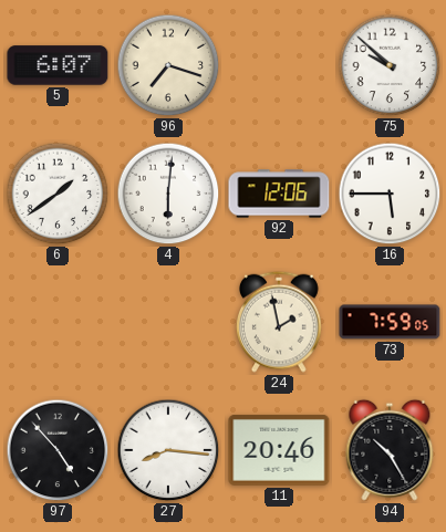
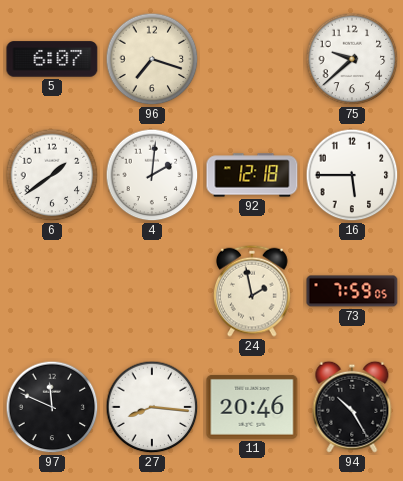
75: 9:52 -> 9:38
4: 6:01 -> 2:01
92: 12:06 -> 12:18
97: 4:53 -> 11:49
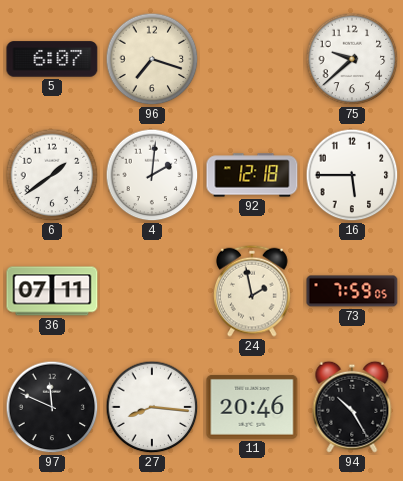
36: none -> 07:11
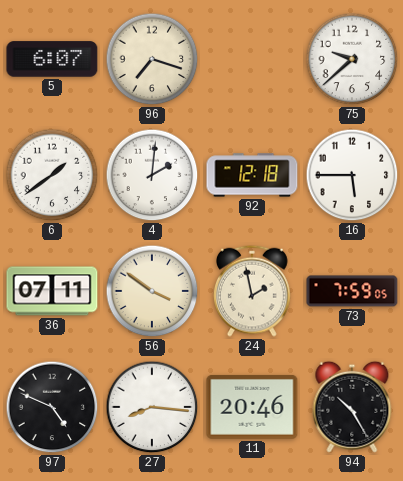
56: none -> 3:51
97: 11:49 -> 4:49
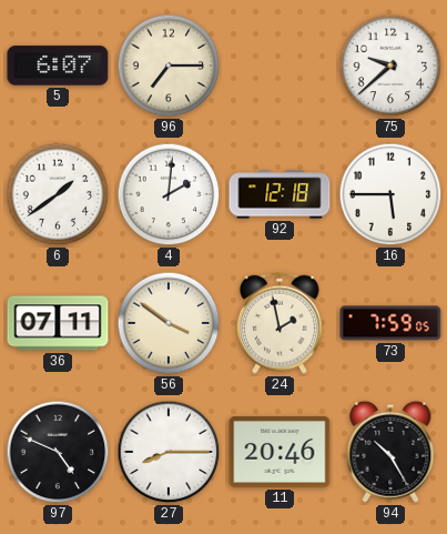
96: 7:18 -> 7:15
27: 8:16 -> 8:15
